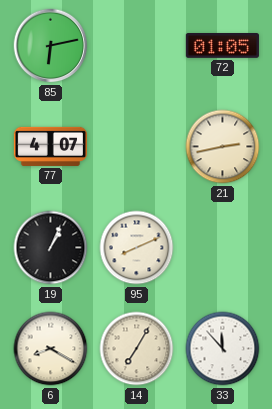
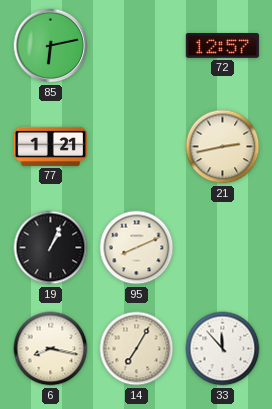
72: 01:05 -> 12:57
77: 4:07 -> 1:21
6: 8:20 -> 8:17
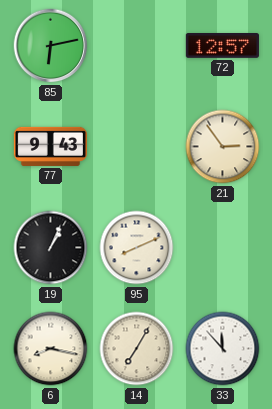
77: 1:21 -> 9:43
21: 2:43 -> 2:54
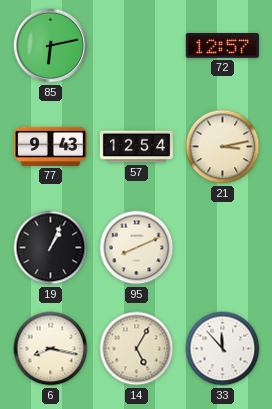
57: none -> 12:54
21: 2:54 -> 3:13
14: 7:05 -> 5:05
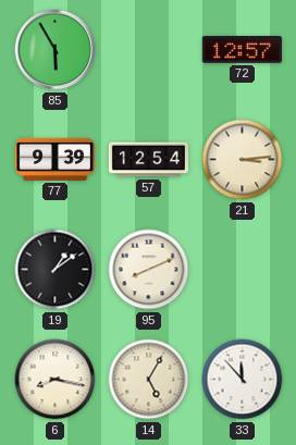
85: 6:13 -> 5:55
77: 9:43 -> 9:39
21: 3:13 -> 3:14
19: 1:04 -> 1:09
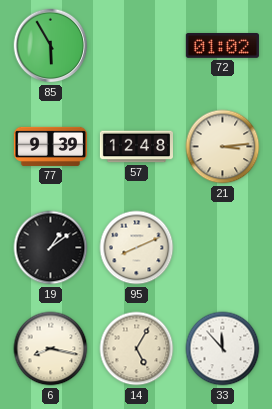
72: 12:57 -> 01:02
57: 12:54 -> 12:48
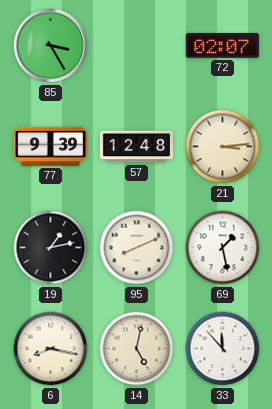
85: 5:55 -> 3:25
72: 01:02 -> 02:07
19: 1:09 -> 1:13
69: none -> 1:28
14: 5:05 -> 5:02
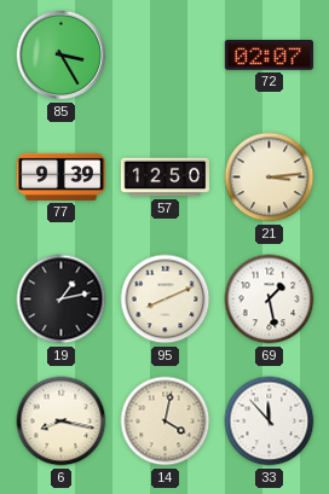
57: 12:48 -> 12:50
14: 5:02 -> 4:02
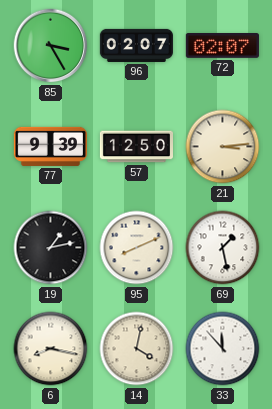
96: none -> 02:07
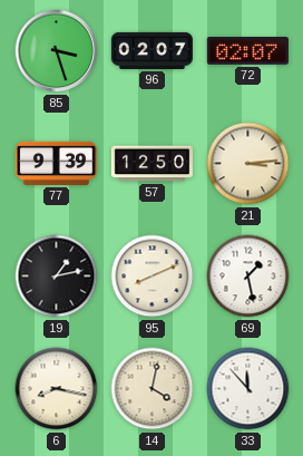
85: 3:25 -> 3:27
